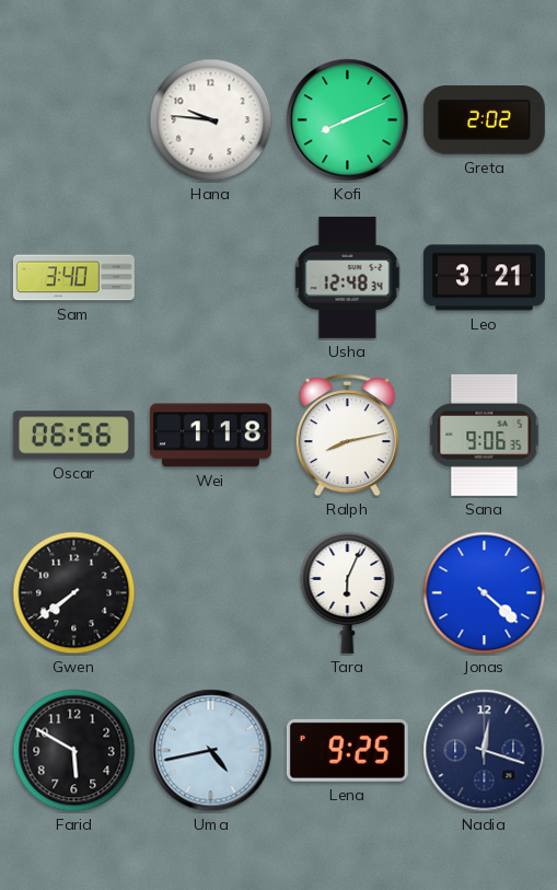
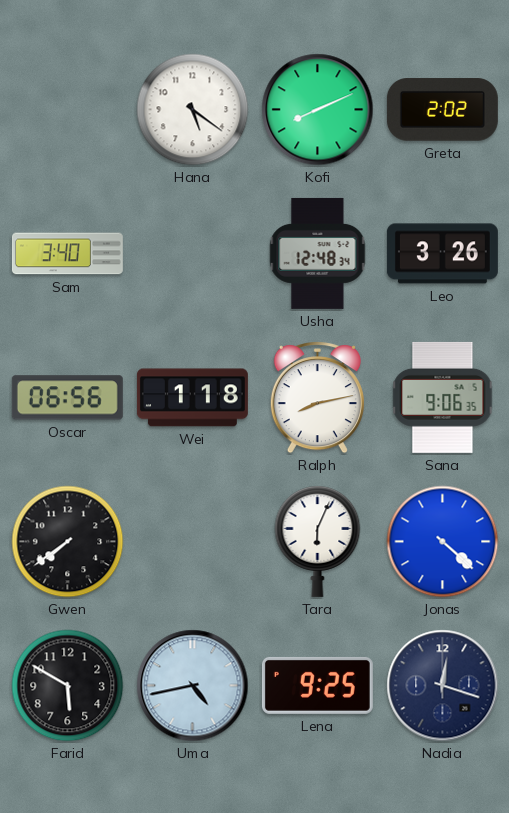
Hana: 9:46 -> 5:21
Leo: 3:21 -> 3:26
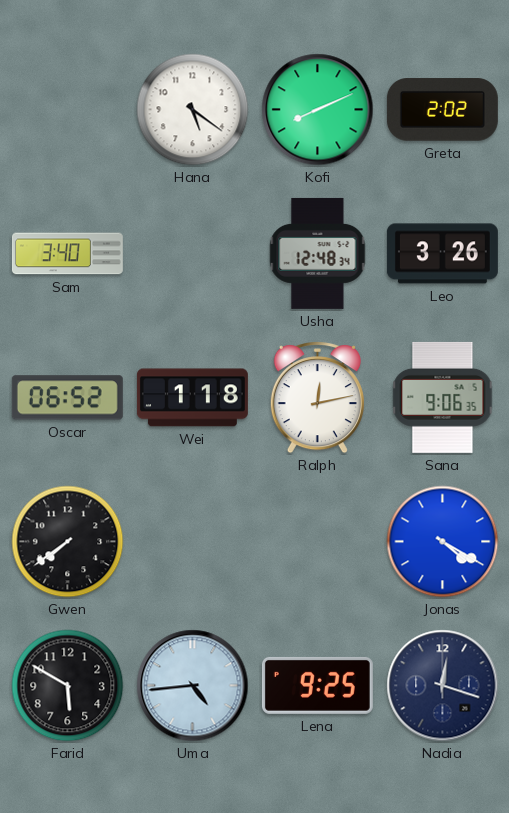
Oscar: 06:56 -> 06:52
Ralph: 8:13 -> 12:13
Tara: 6:04 -> none
Jonas: 4:22 -> 4:20
Uma: 4:43 -> 4:44
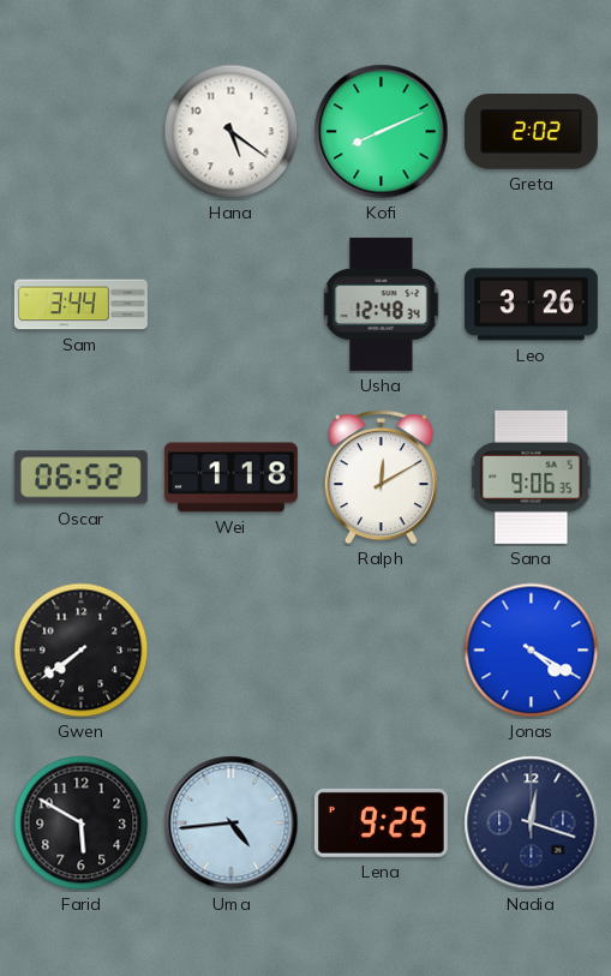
Sam: 3:40 -> 3:44
Ralph: 12:13 -> 12:10
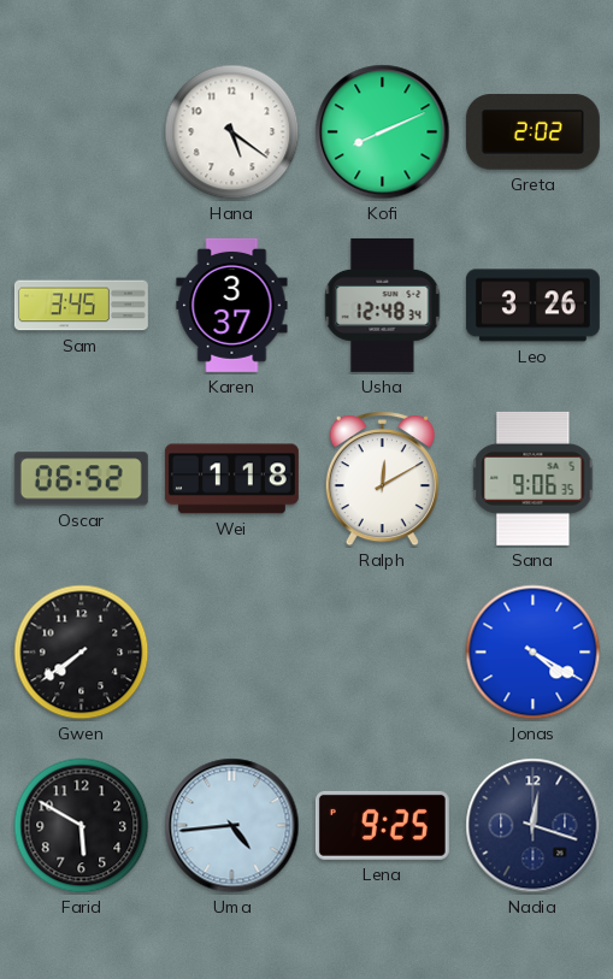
Sam: 3:44 -> 3:45
Karen: none -> 3:37
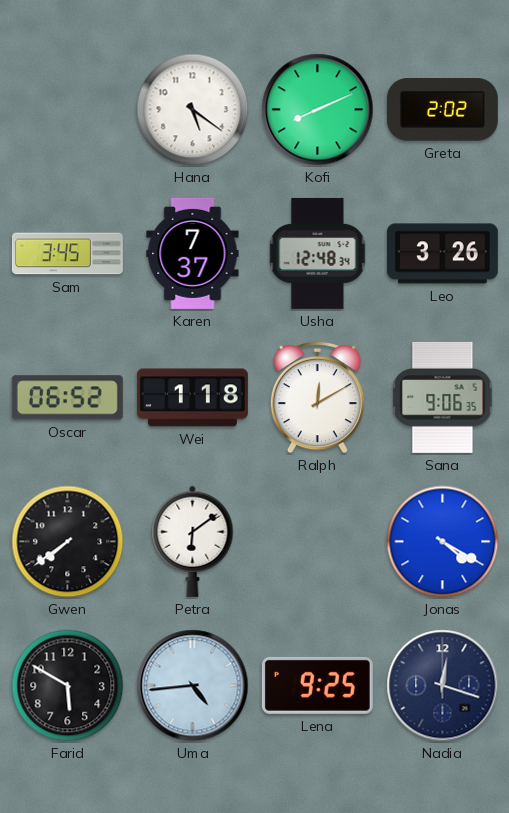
Karen: 3:37 -> 7:37
Petra: none -> 6:09
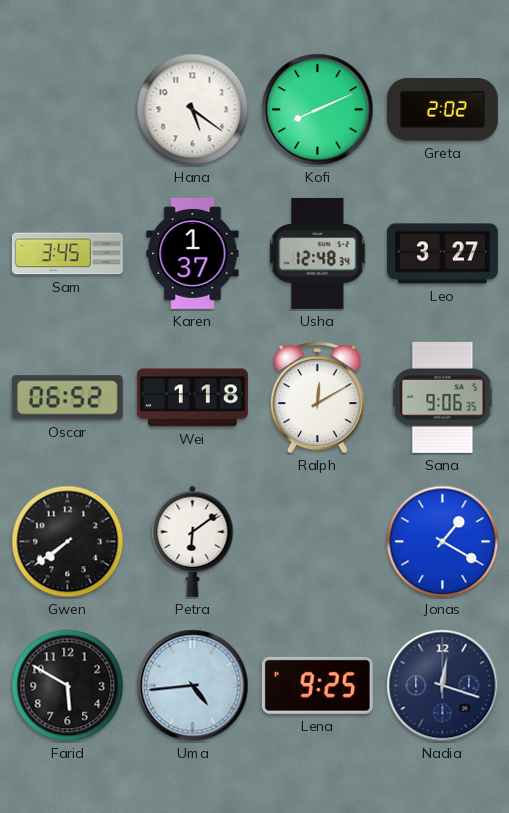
Karen: 7:37 -> 1:37
Leo: 3:26 -> 3:27
Jonas: 4:20 -> 1:20
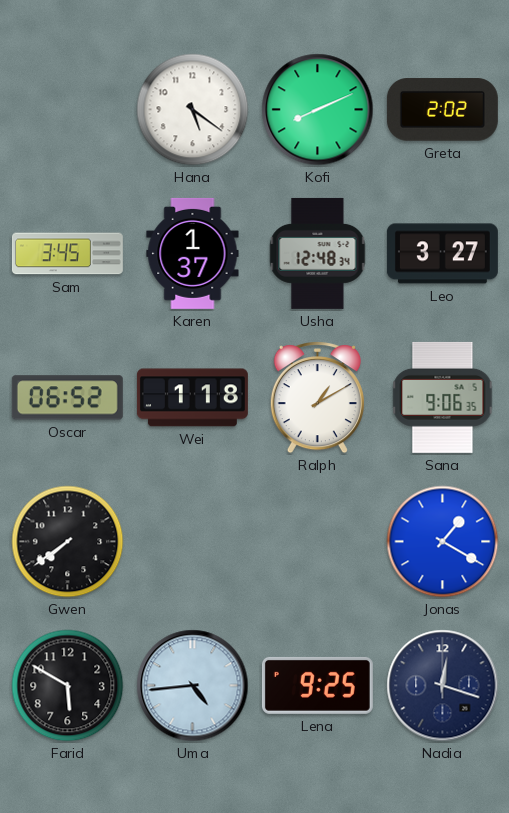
Ralph: 12:10 -> 1:10
Petra: 6:09 -> none
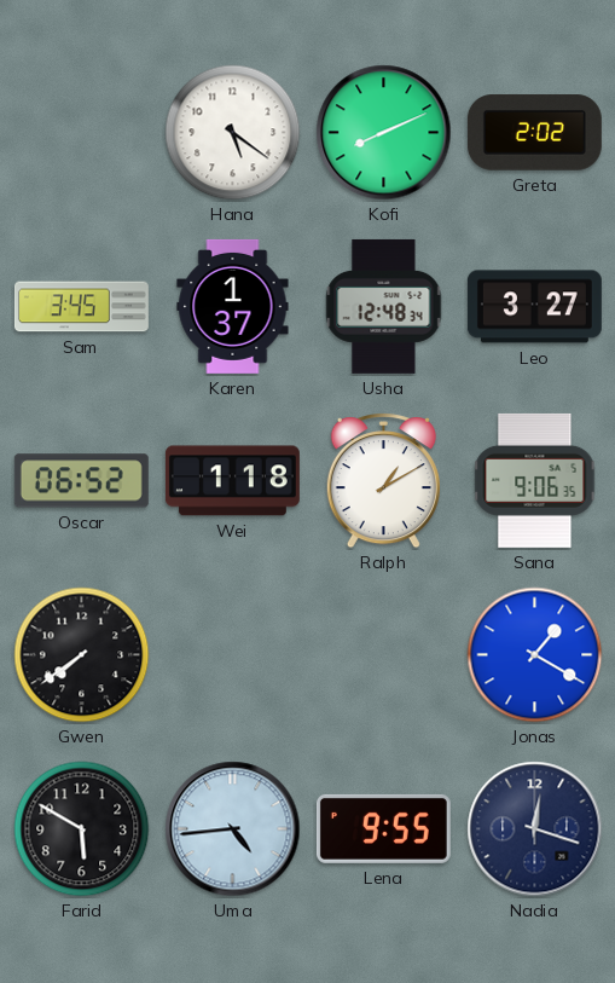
Lena: 9:25 -> 9:55
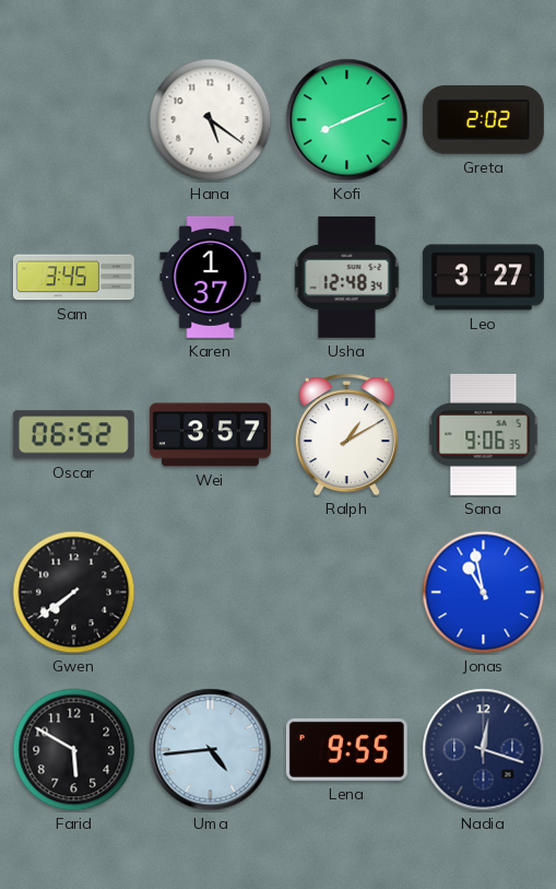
Wei: 1:18 -> 3:57
Jonas: 1:20 -> 10:58
